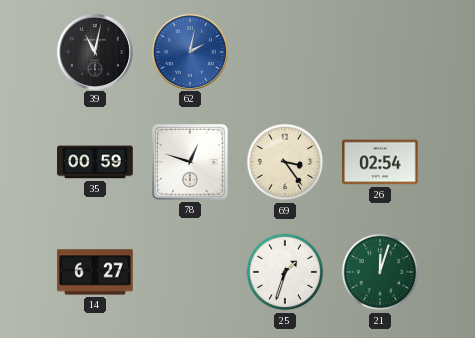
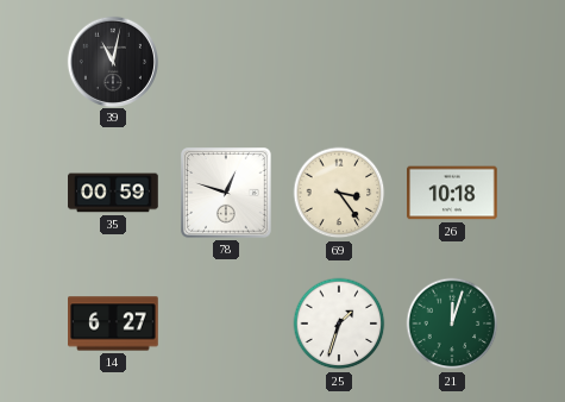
62: 2:02 -> none
26: 02:54 -> 10:18
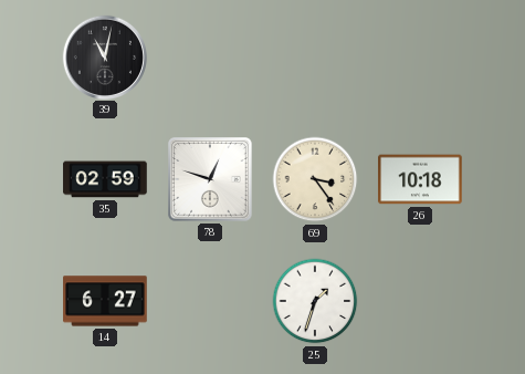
35: 00:59 -> 02:59
21: 12:03 -> none
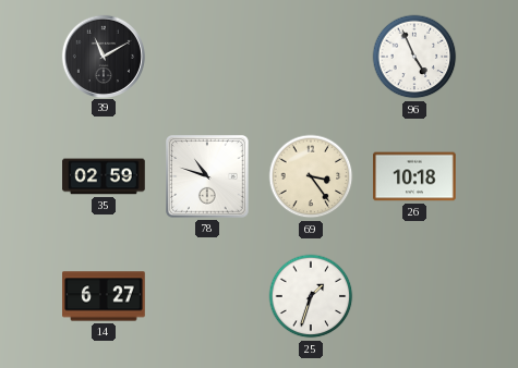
39: 11:02 -> 11:10
96: none -> 4:56
78: 12:48 -> 10:48
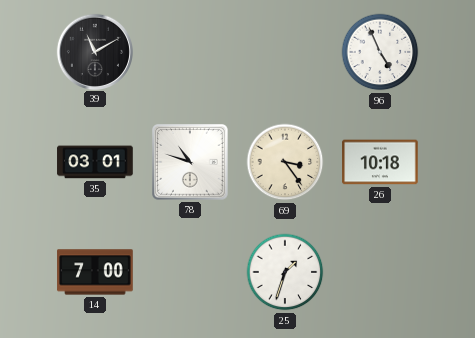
35: 02:59 -> 03:01
14: 6:27 -> 7:00
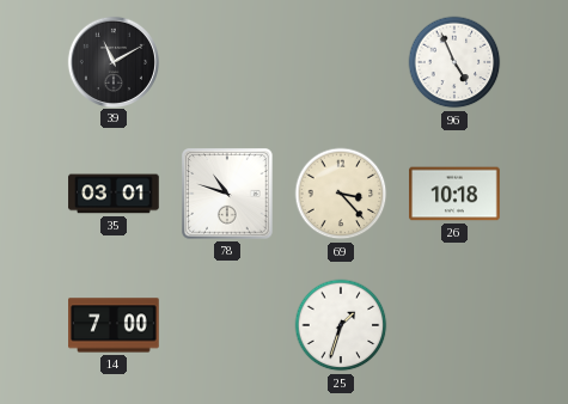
69: 3:24 -> 3:23
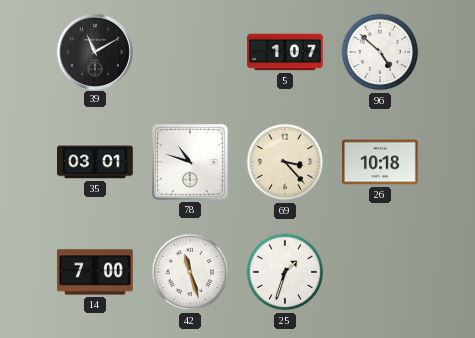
5: none -> 1:07
96: 4:56 -> 4:52
42: none -> 11:27
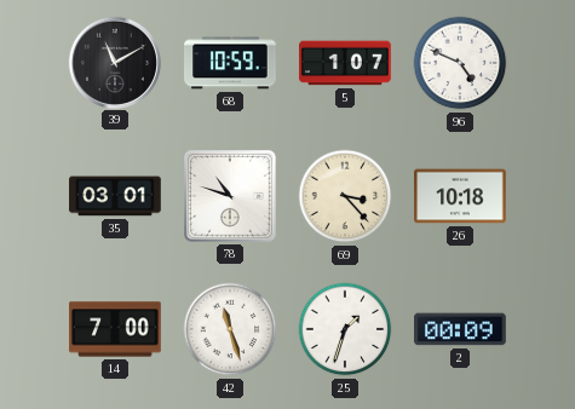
68: none -> 10:59
96: 4:52 -> 4:49
2: none -> 00:09
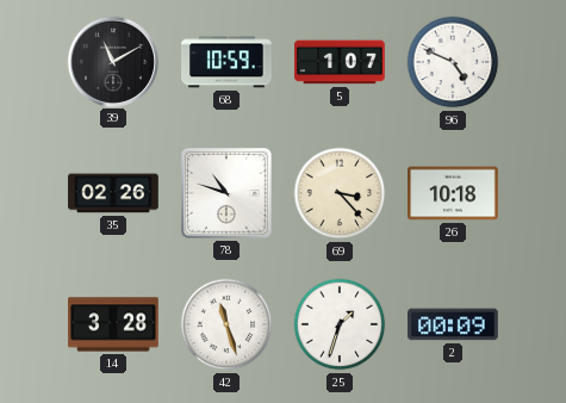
35: 03:01 -> 02:26
14: 7:00 -> 3:28
